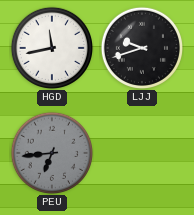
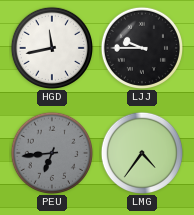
LJJ: 9:42 -> 9:45
LMG: none -> 4:36
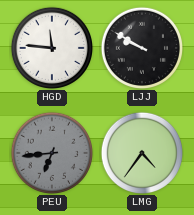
HGD: 11:43 -> 11:46
LJJ: 9:45 -> 9:50
